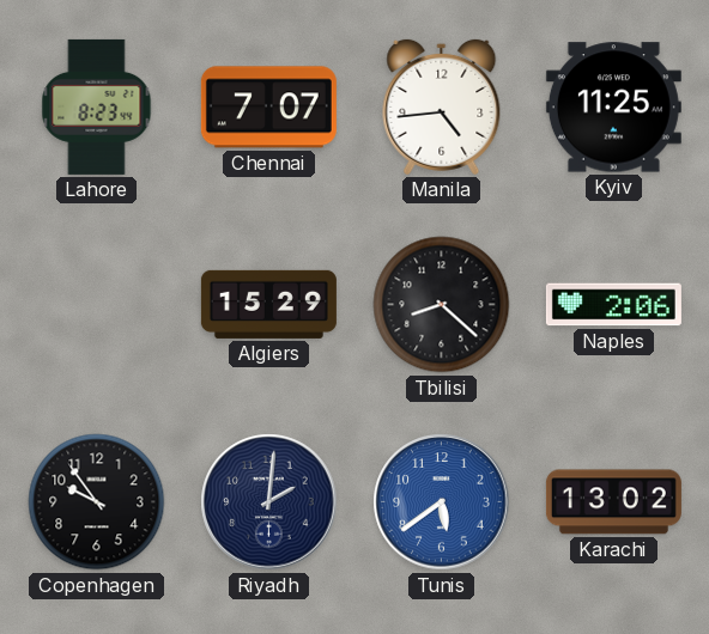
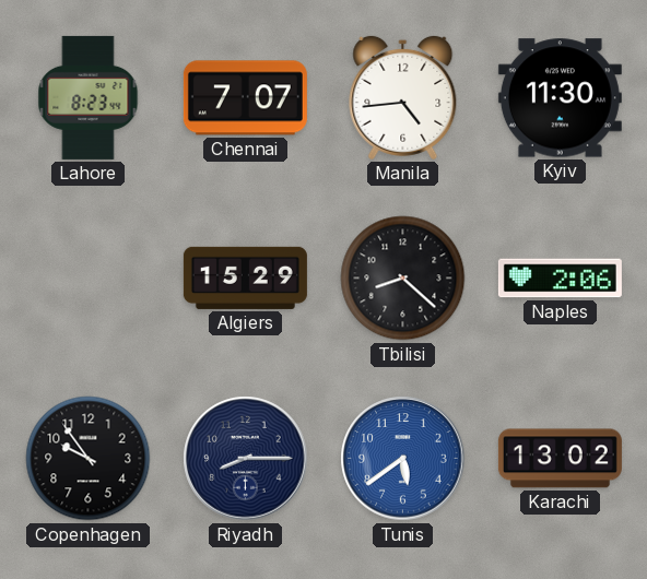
Kyiv: 11:25 -> 11:30
Riyadh: 2:01 -> 8:15
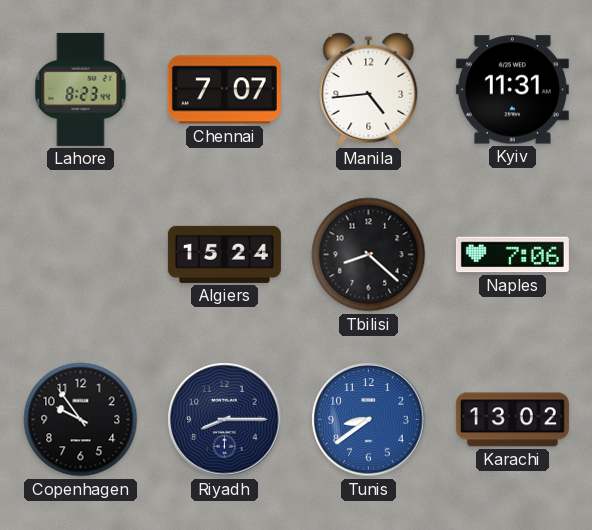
Kyiv: 11:30 -> 11:31
Algiers: 15:29 -> 15:24
Naples: 2:06 -> 7:06
Tunis: 5:39 -> 8:39
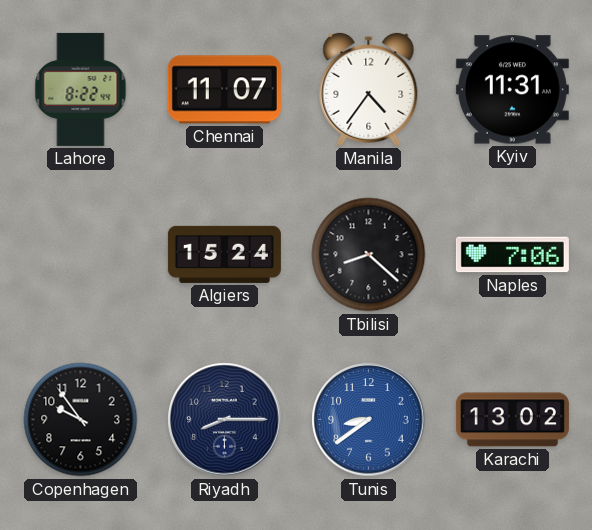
Lahore: 8:23 -> 8:22
Chennai: 7:07 -> 11:07
Manila: 4:44 -> 4:36
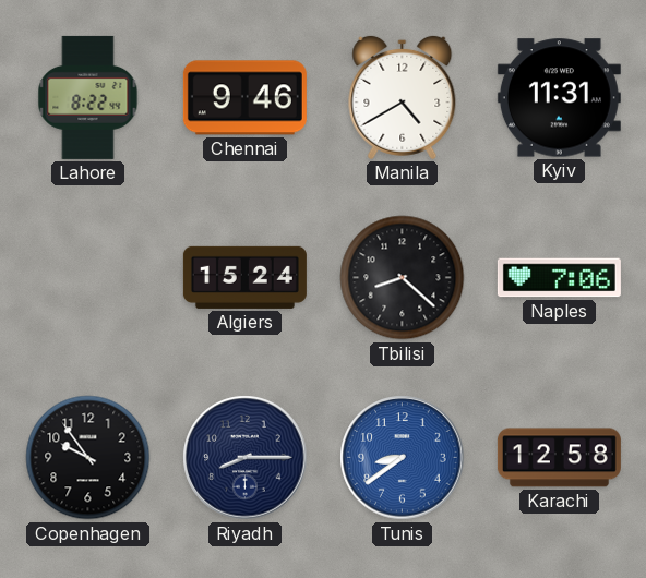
Chennai: 11:07 -> 9:46
Manila: 4:36 -> 4:40
Karachi: 13:02 -> 12:58
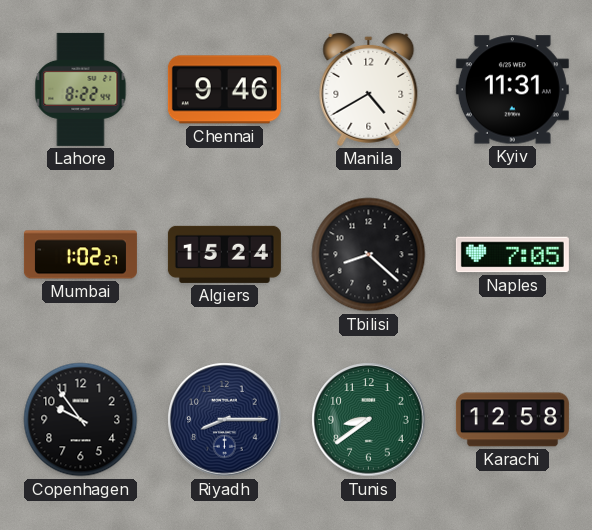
Mumbai: none -> 1:02
Naples: 7:06 -> 7:05
Tunis dial: blue -> green
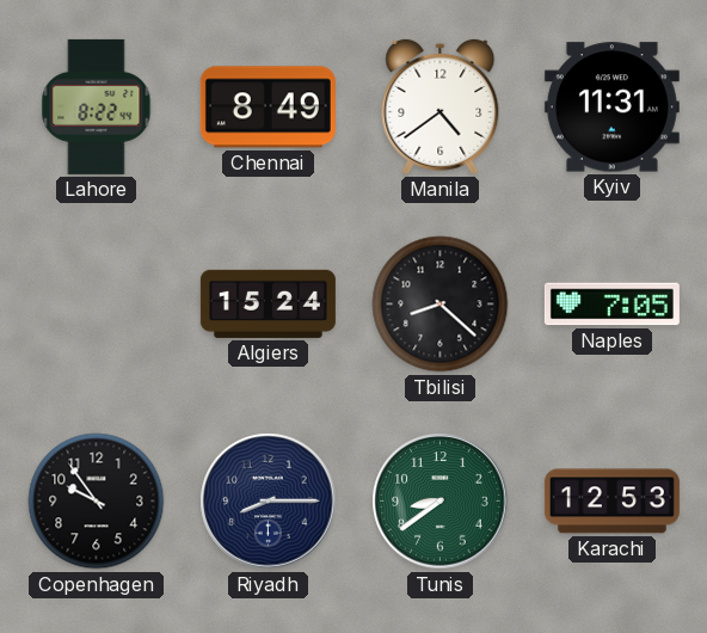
Chennai: 9:46 -> 8:49
Manila: 4:40 -> 4:39
Mumbai: 1:02 -> none
Karachi: 12:58 -> 12:53
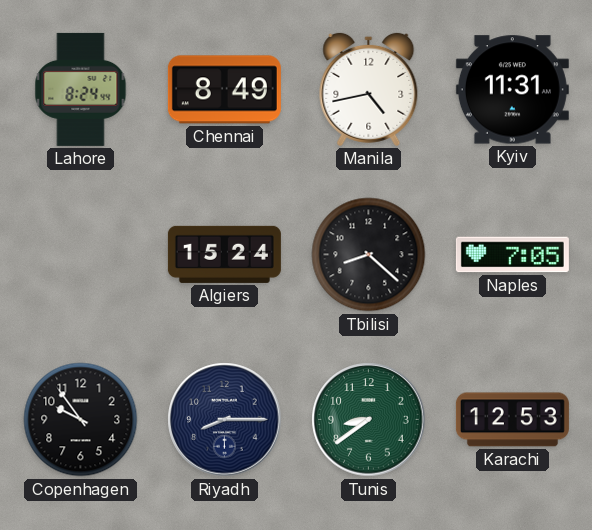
Lahore: 8:22 -> 8:24
Manila: 4:39 -> 4:43
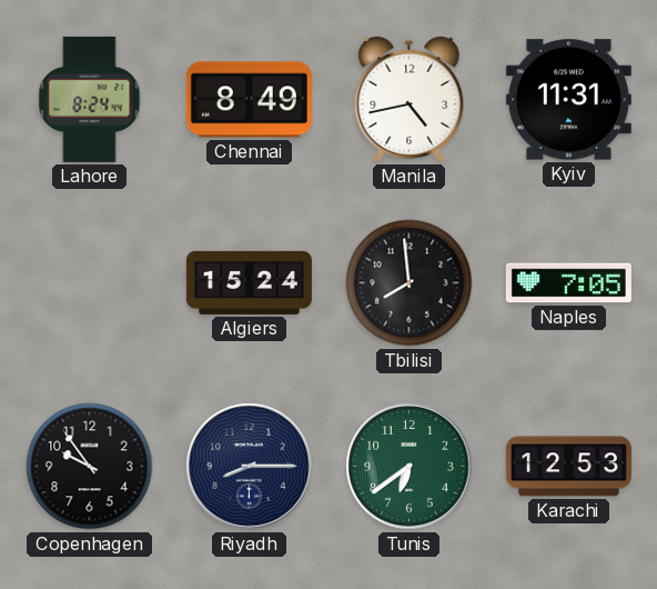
Tbilisi: 8:22 -> 7:59
Tunis: 8:39 -> 6:39
